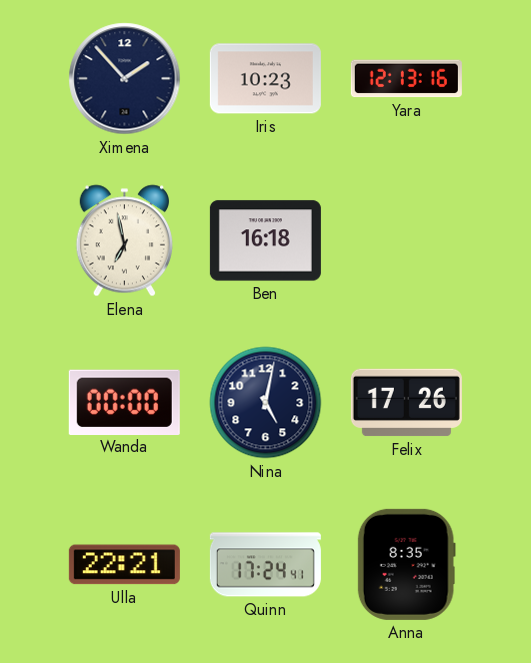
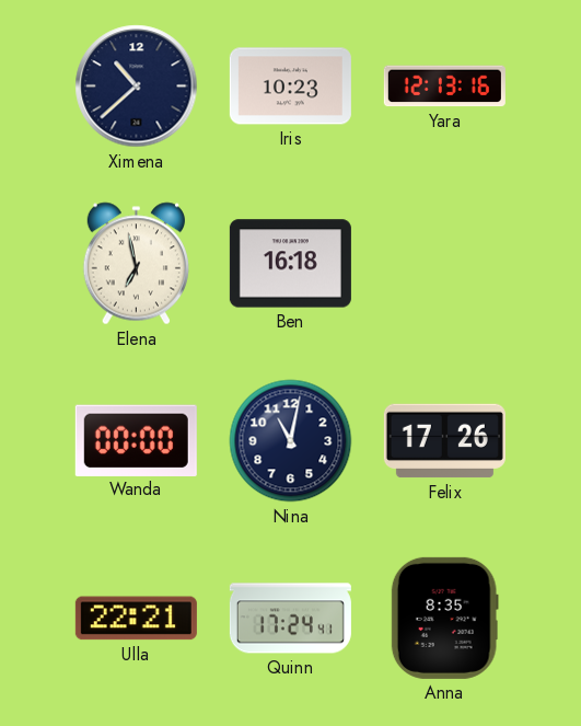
Ximena: 1:53 -> 10:38
Nina: 5:02 -> 11:02
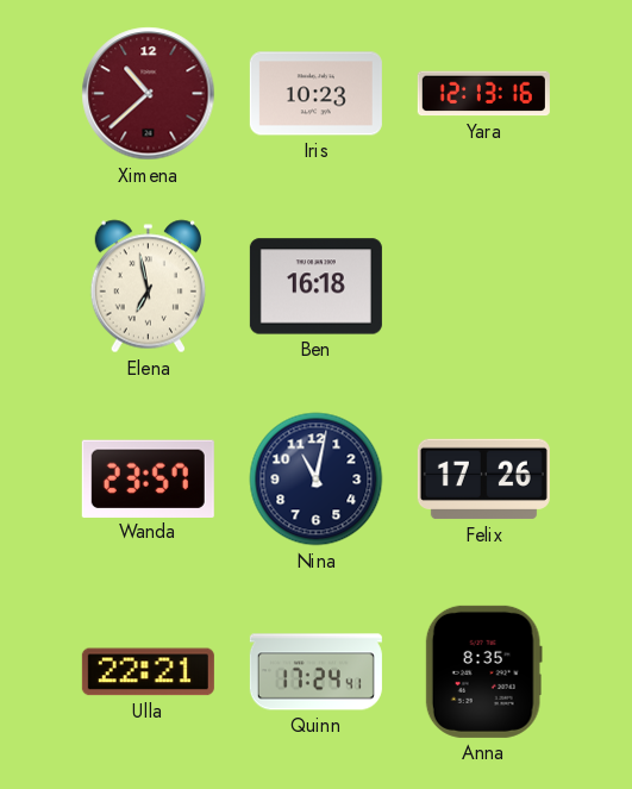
Ximena dial: navy -> burgundy
Wanda: 00:00 -> 23:57
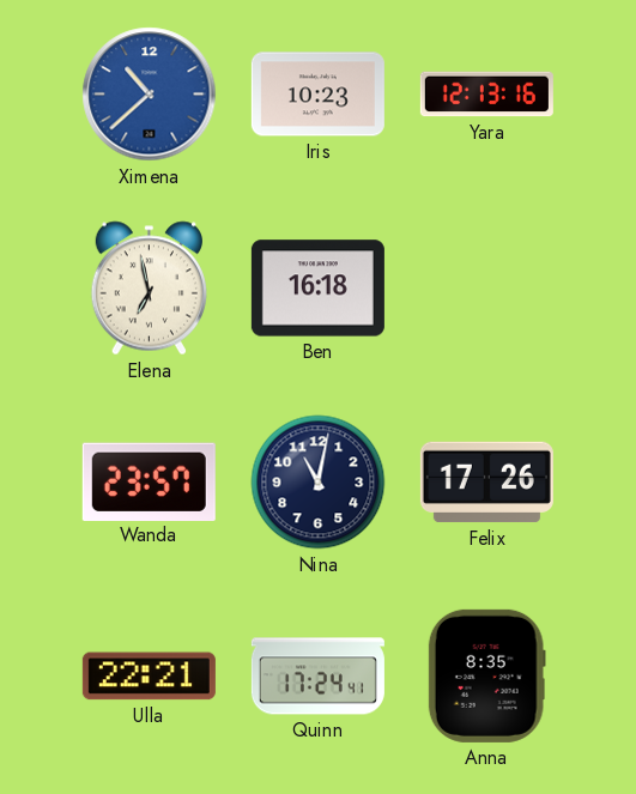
Ximena dial: burgundy -> blue
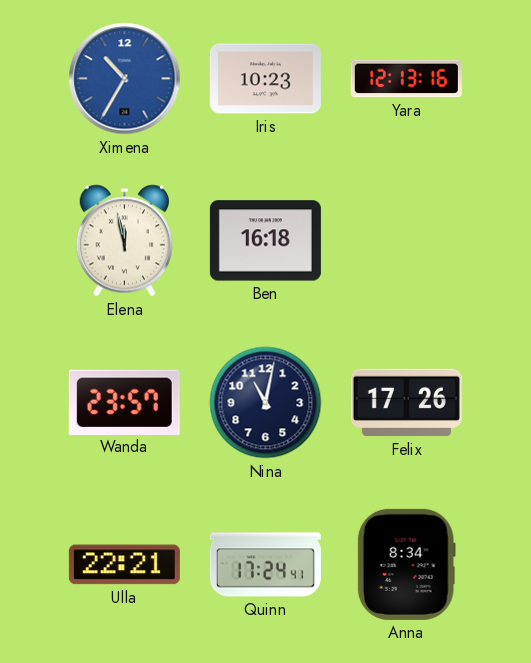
Ximena: 10:38 -> 10:35
Elena: 6:58 -> 11:58
Anna: 8:35 -> 8:34
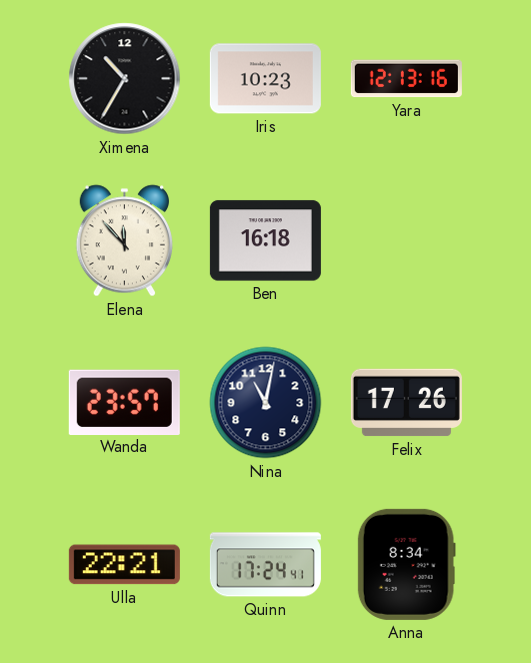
Ximena dial: blue -> black
Elena: 11:58 -> 11:53
